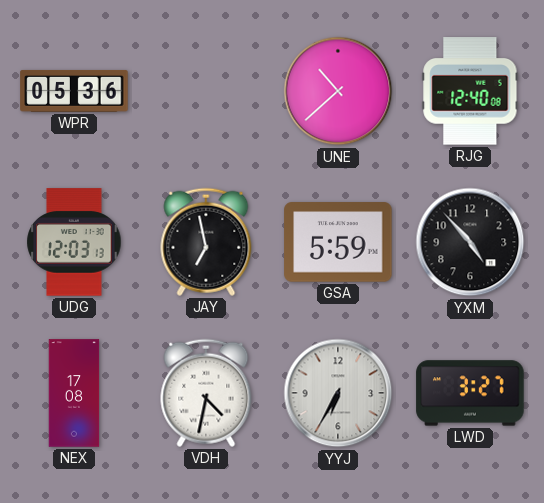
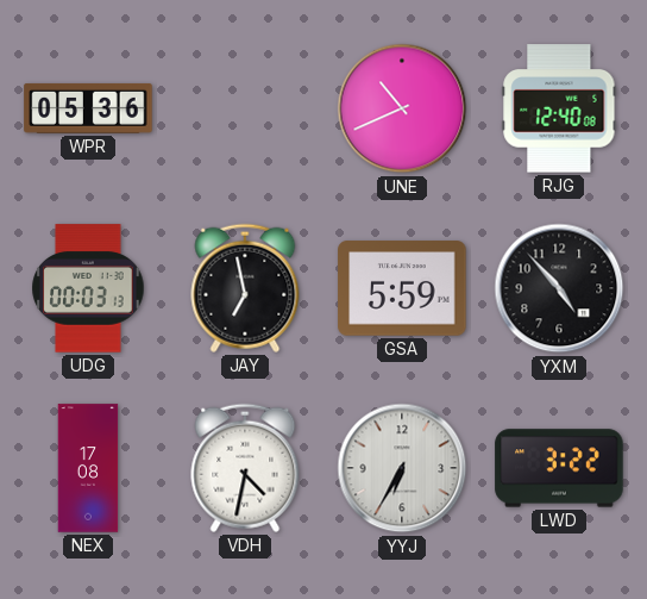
UNE: 10:38 -> 10:41
UDG: 12:03 -> 00:03
LWD: 3:27 -> 3:22
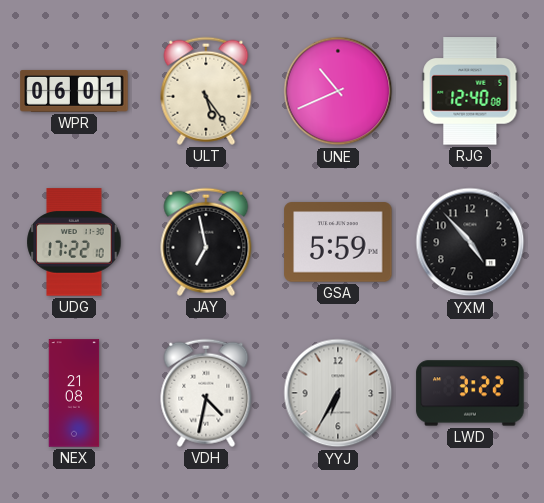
WPR: 05:36 -> 06:01
ULT: none -> 5:24
UDG: 00:03 -> 17:22
NEX: 17:08 -> 21:08
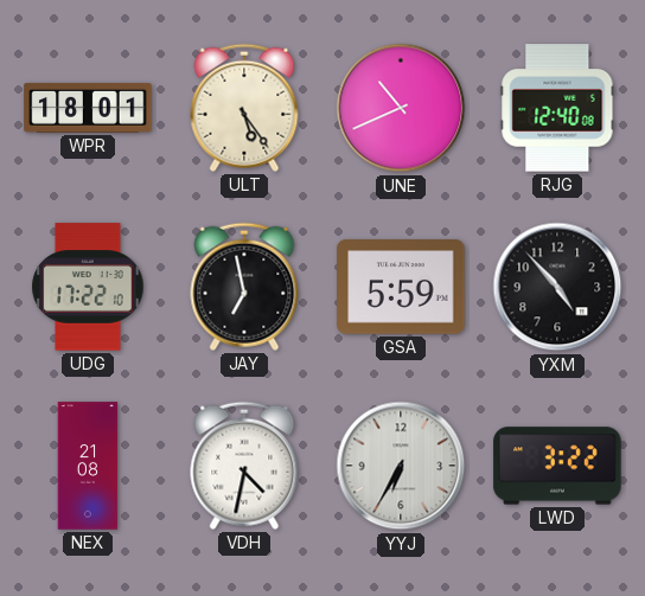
WPR: 06:01 -> 18:01
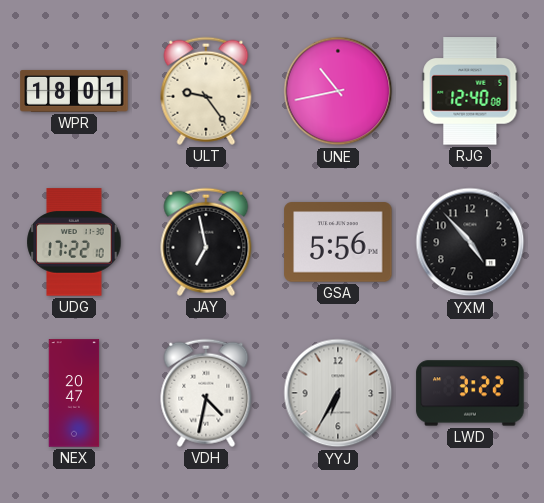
ULT: 5:24 -> 9:24
UNE: 10:41 -> 10:43
GSA: 5:59 -> 5:56
NEX: 21:08 -> 20:47
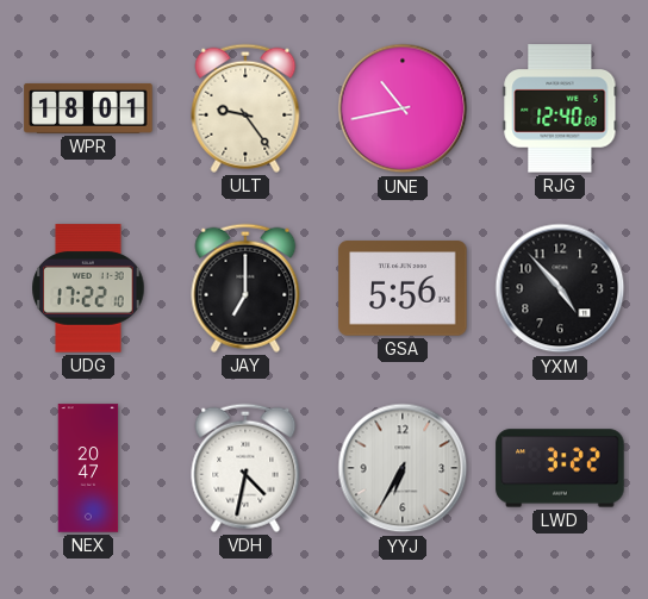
JAY: 6:58 -> 7:00
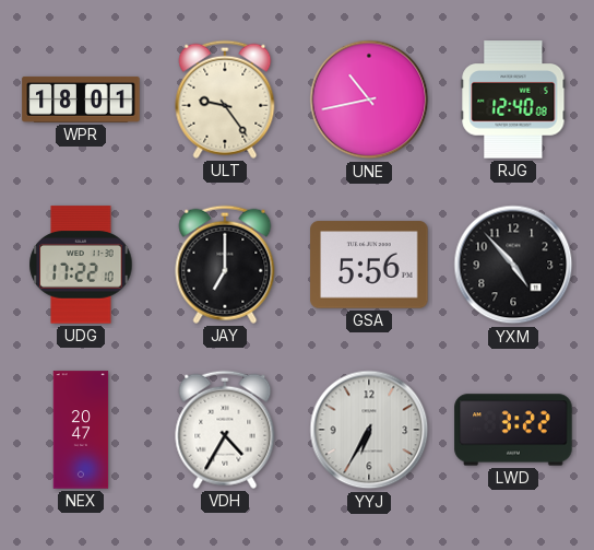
VDH: 4:32 -> 4:35
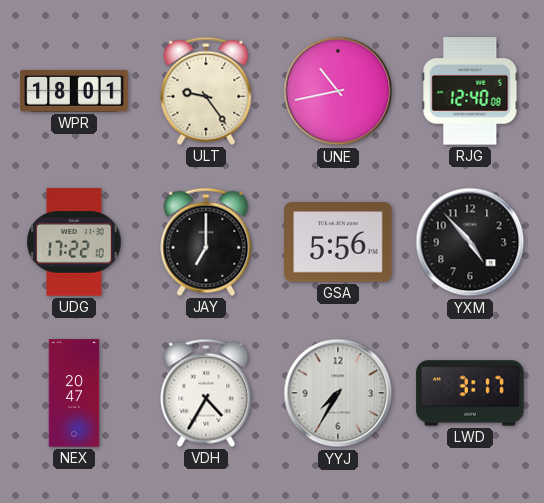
YYJ: 6:35 -> 7:35
LWD: 3:22 -> 3:17
